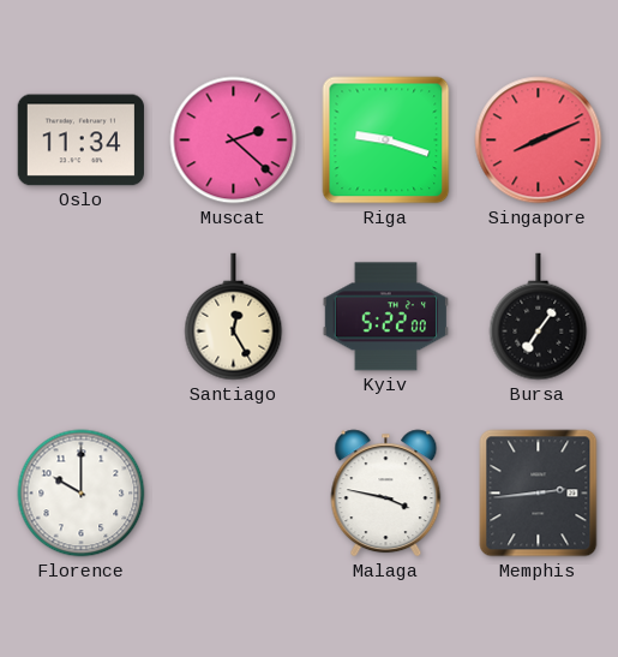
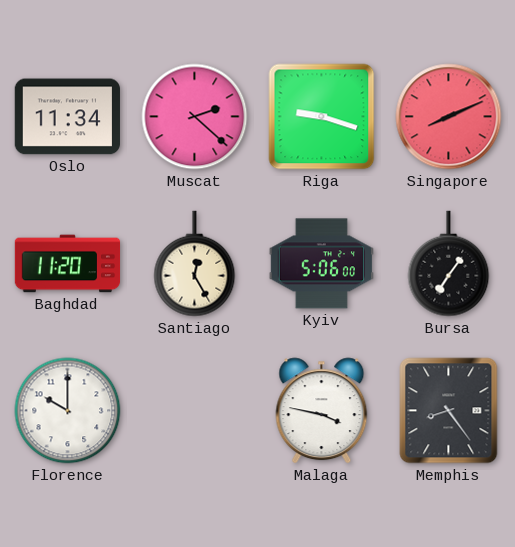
Baghdad: none -> 11:20
Kyiv: 5:22 -> 5:06
Memphis: 2:44 -> 8:24
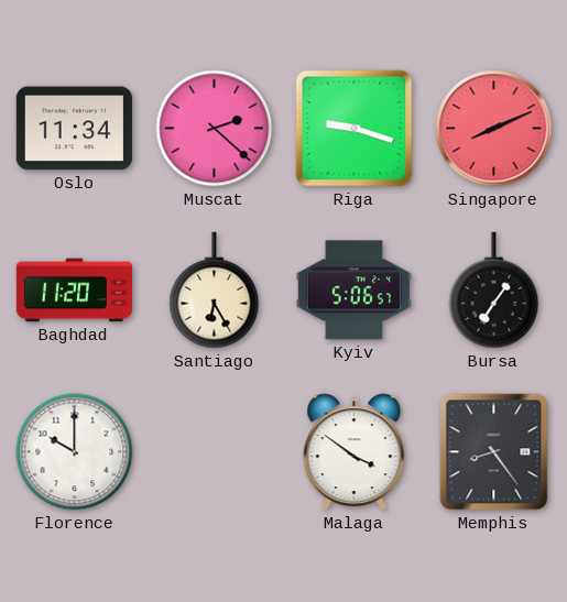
Santiago: 12:25 -> 6:25
Kyiv: 5:06:00 -> 5:06:57
Malaga: 3:47 -> 3:51
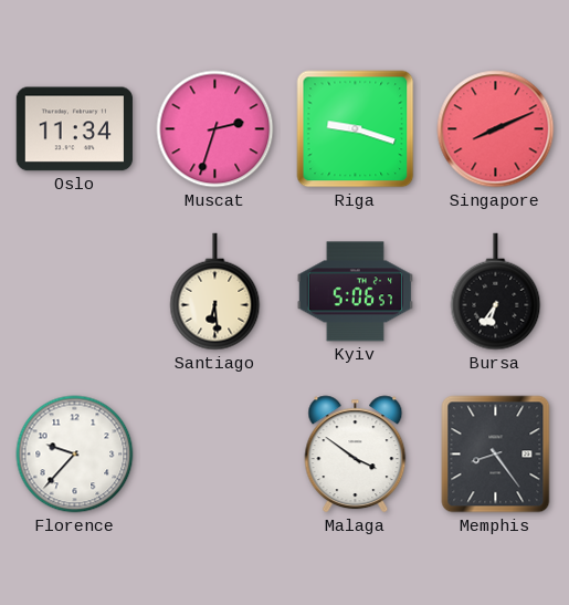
Muscat: 2:22 -> 2:33
Baghdad: 11:20 -> none
Santiago: 6:25 -> 6:29
Bursa: 7:06 -> 6:36
Florence: 10:00 -> 9:37
